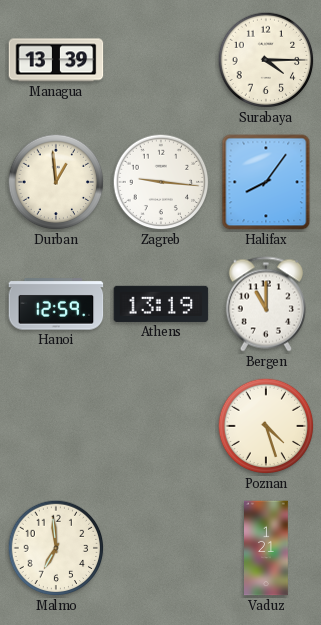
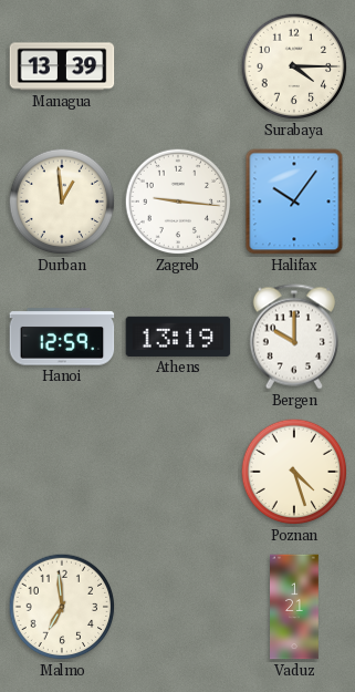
Halifax: 8:06 -> 10:06
Bergen: 11:00 -> 10:00
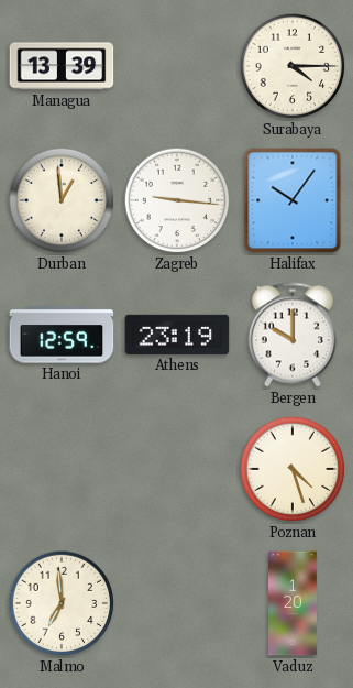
Athens: 13:19 -> 23:19
Vaduz: 1:21 -> 1:20
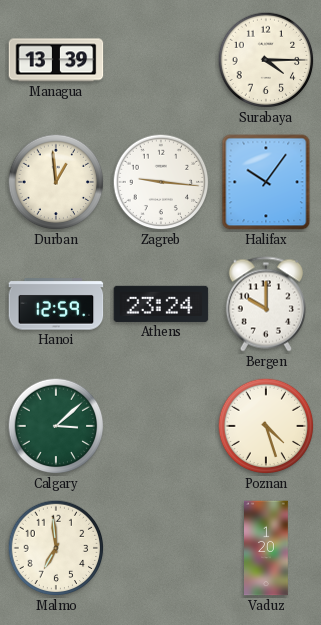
Athens: 23:19 -> 23:24
Calgary: none -> 3:08
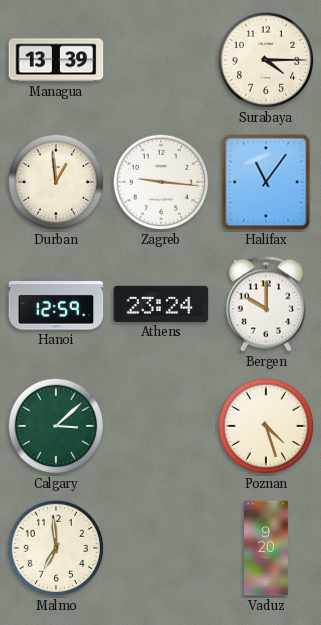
Halifax: 10:06 -> 11:06
Vaduz: 1:20 -> 9:20
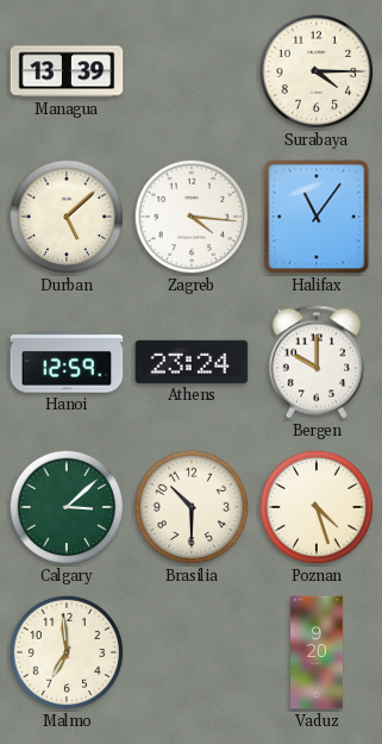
Durban: 12:59 -> 5:08
Zagreb: 9:16 -> 4:16
Brasilia: none -> 10:30
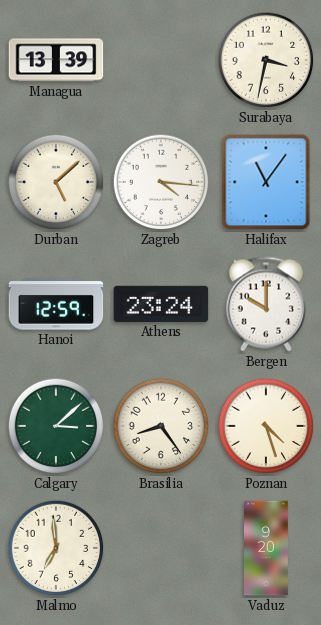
Surabaya: 4:15 -> 3:32
Brasilia: 10:30 -> 8:24
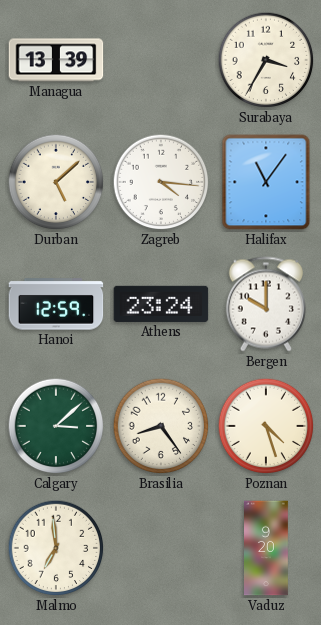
Surabaya: 3:32 -> 3:35
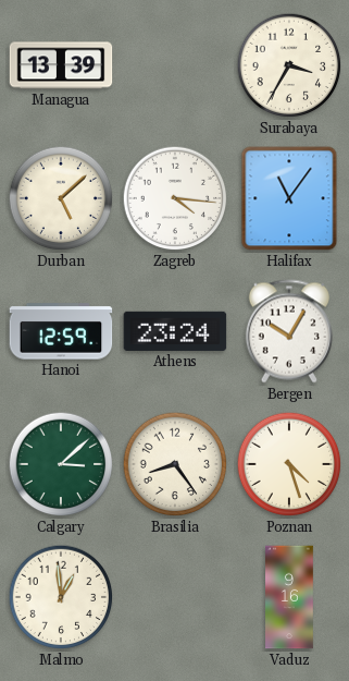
Bergen: 10:00 -> 10:05
Malmo: 6:59 -> 12:59
Vaduz: 9:20 -> 9:16
